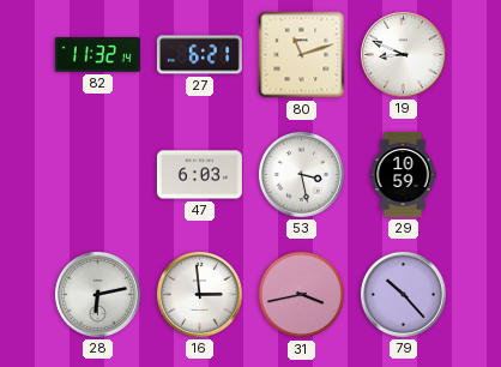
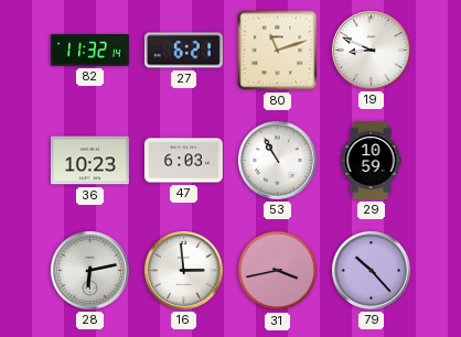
36: none -> 10:23
53: 3:28 -> 10:55
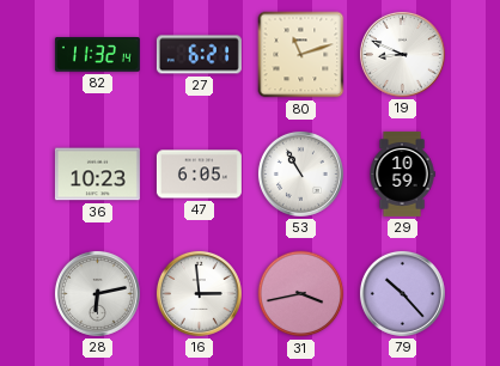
47: 6:03 -> 6:05
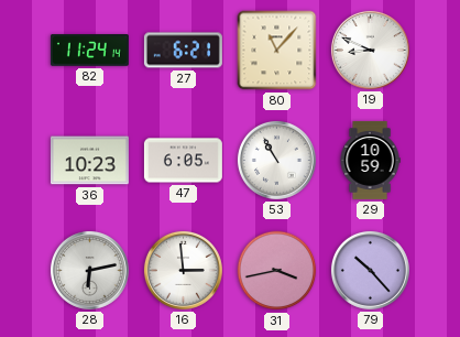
82: 11:32 -> 11:24
80: 11:12 -> 11:07
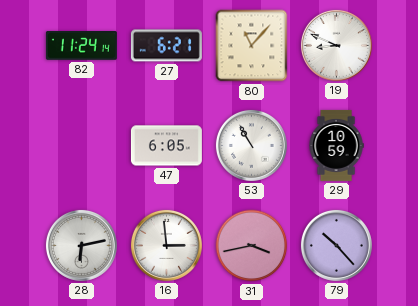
36: 10:23 -> none
